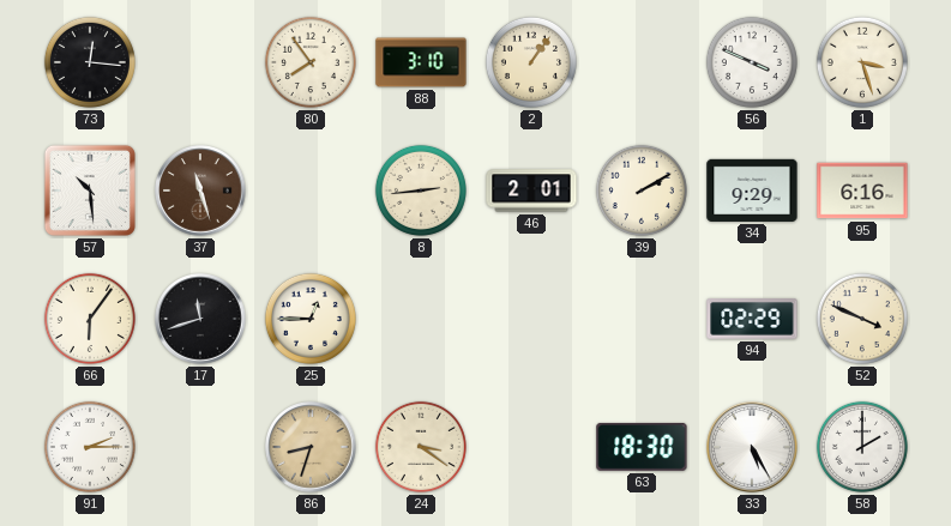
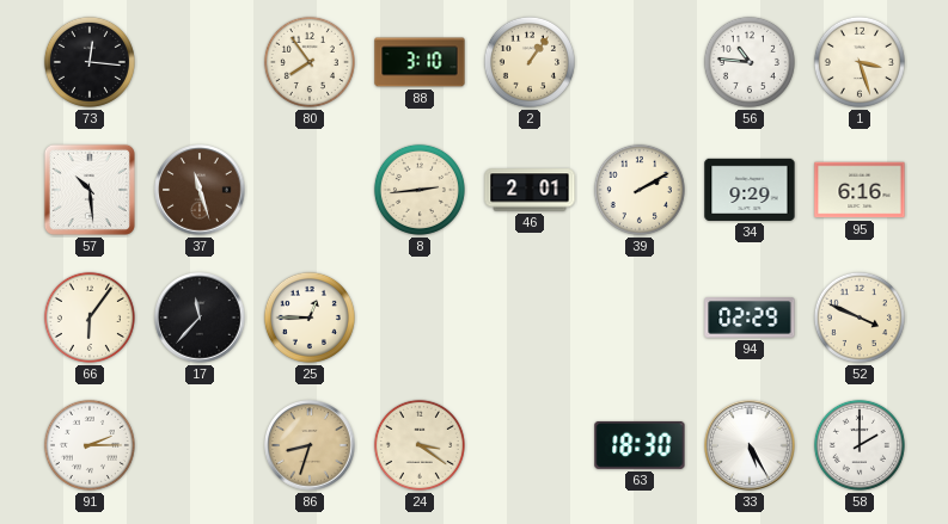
56: 3:49 -> 10:46
17: 11:42 -> 11:37
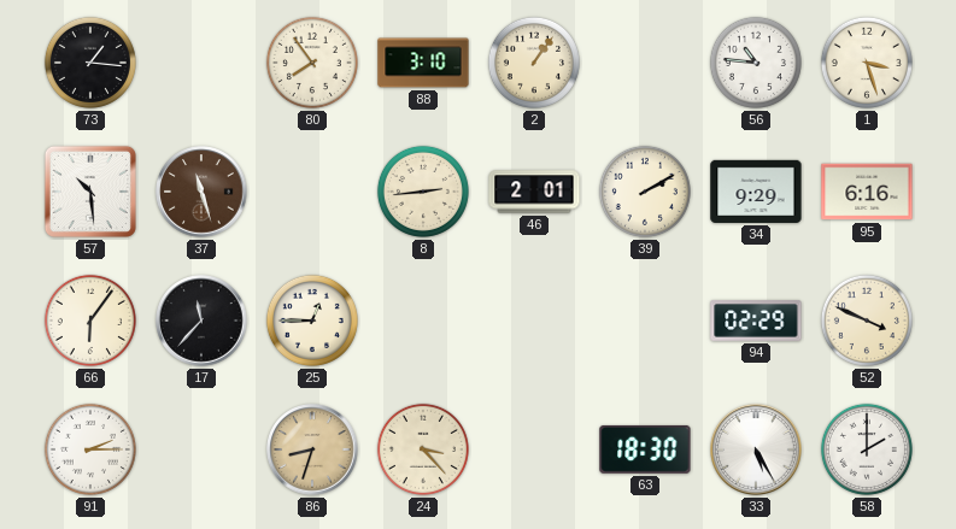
73: 12:16 -> 1:16
24: 3:21 -> 3:23
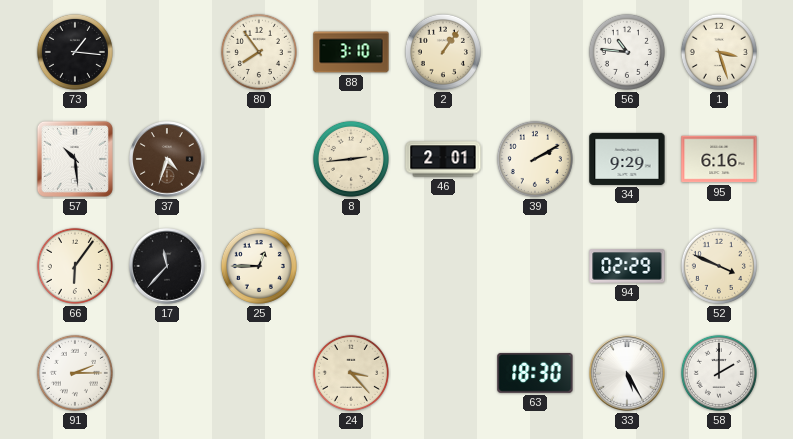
37: 11:27 -> 4:33
86: 8:33 -> none
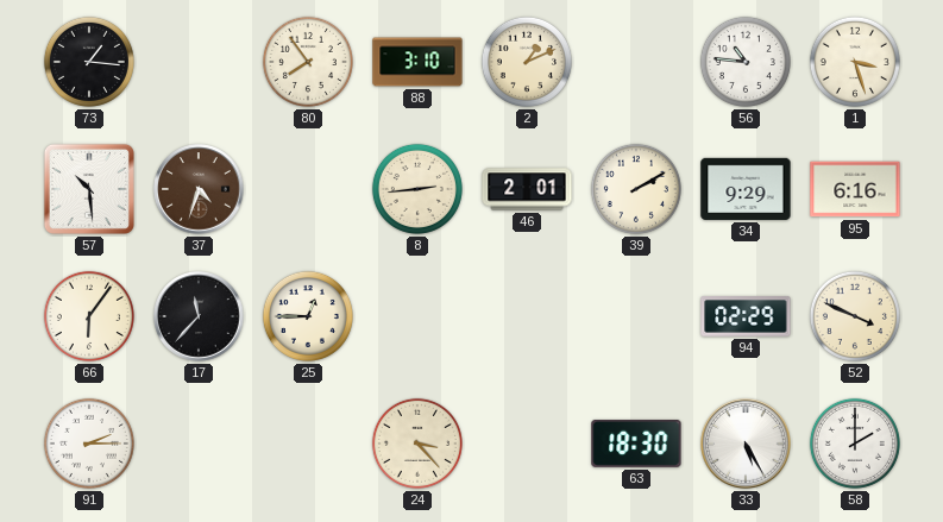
2: 1:06 -> 1:11
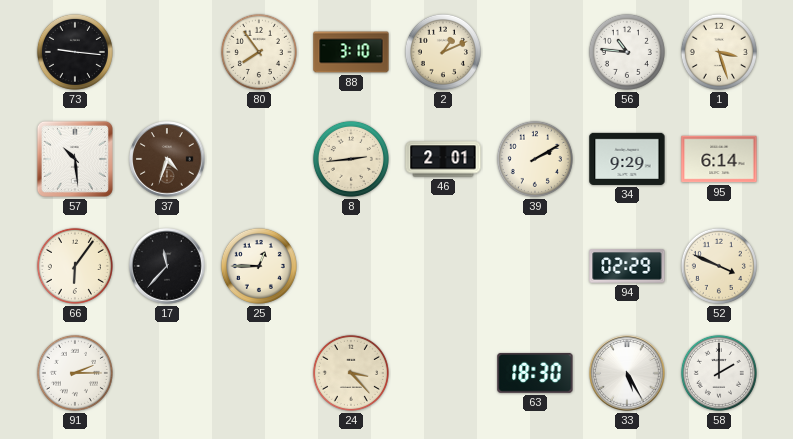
73: 1:16 -> 9:16
95: 6:16 -> 6:14
